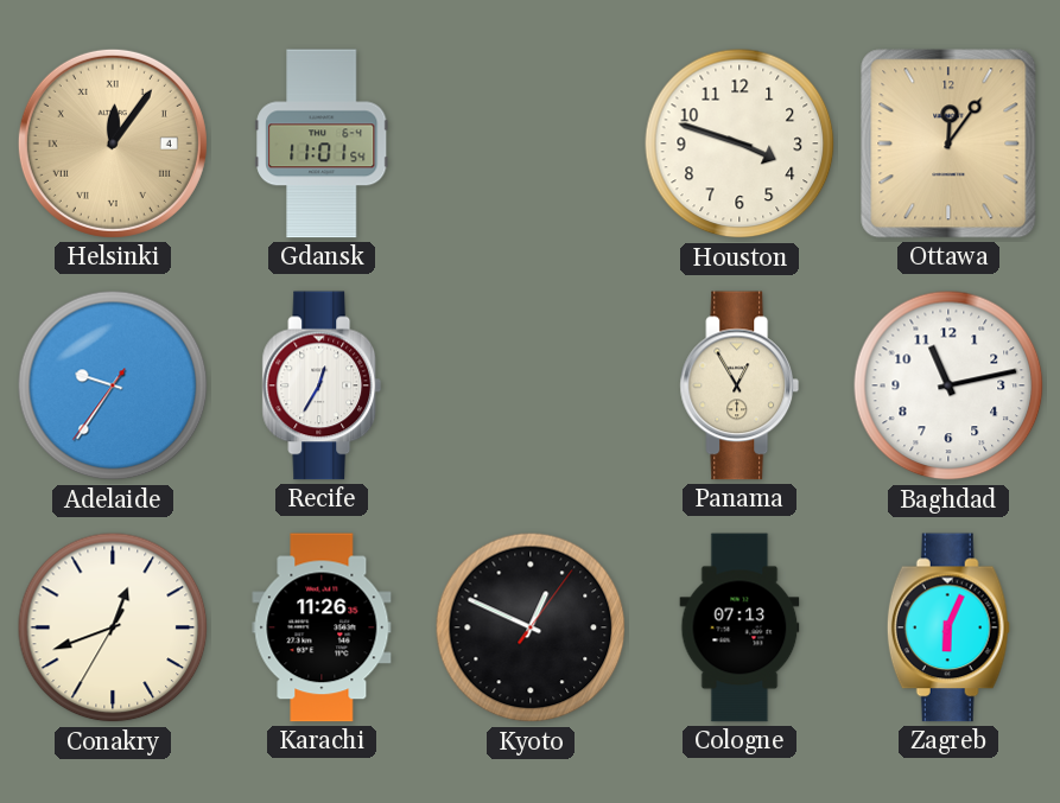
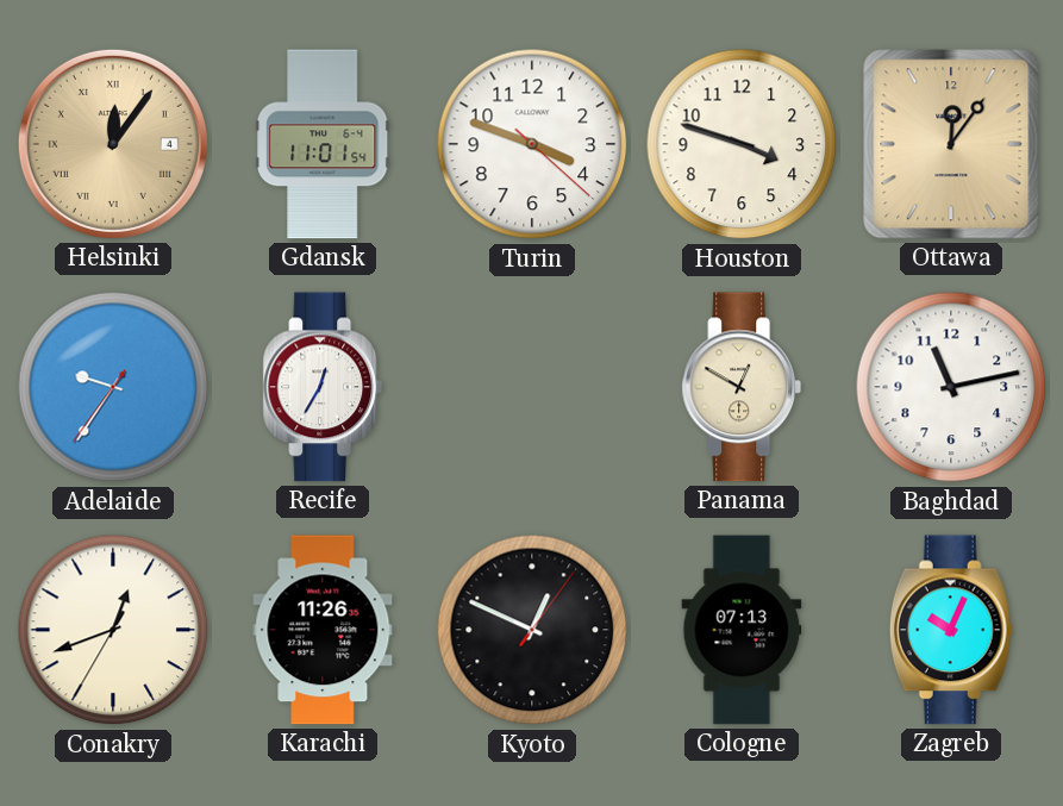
Turin: none -> 3:48
Panama: 12:55 -> 12:50
Zagreb: 6:04 -> 10:04
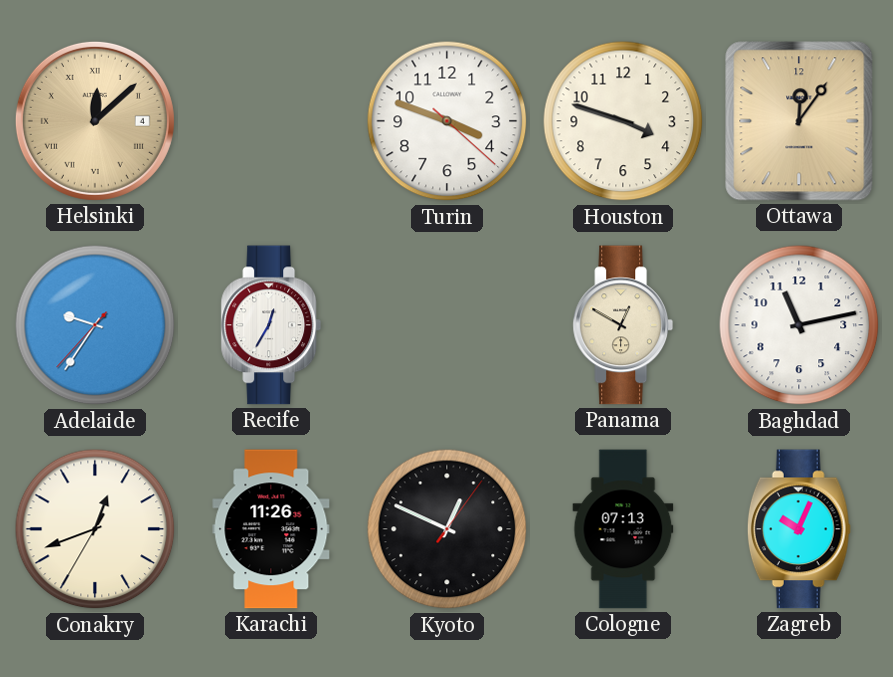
Helsinki: 12:06 -> 12:08
Gdansk: 11:01 -> none
Adelaide: 9:35:36 -> 9:35:37
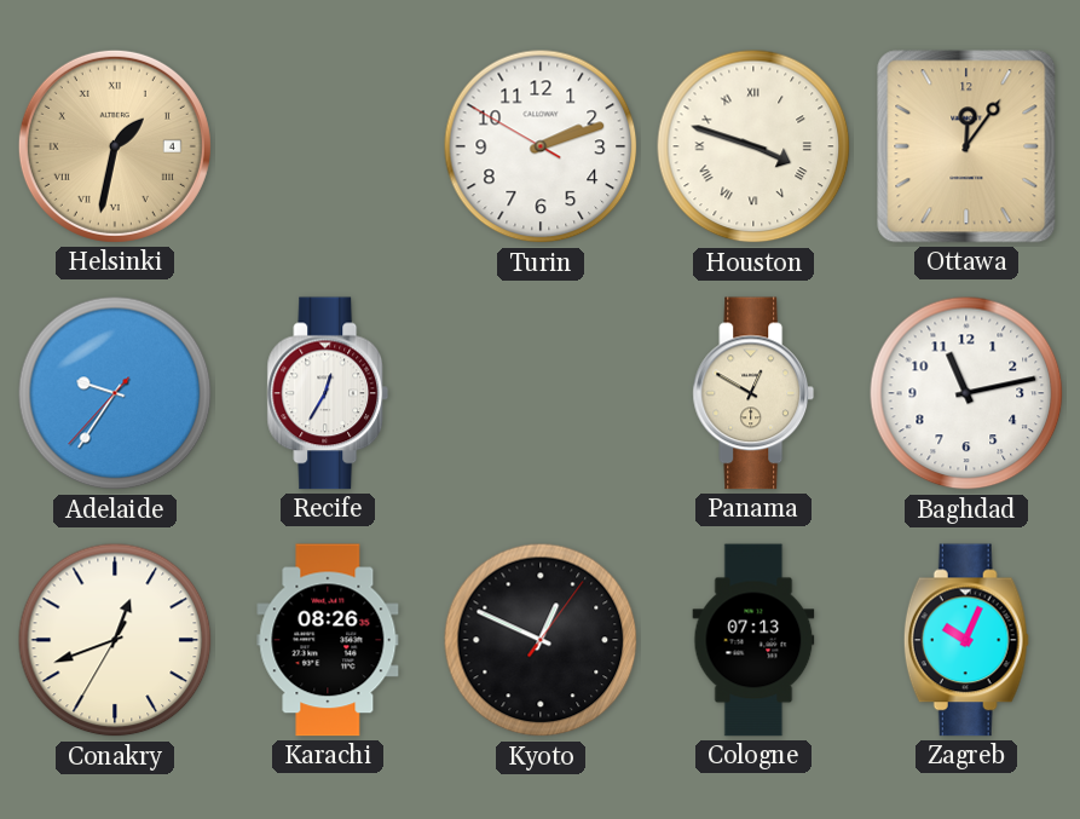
Helsinki: 12:08 -> 1:32
Turin: 3:48 -> 2:11
Houston numerals: Arabic -> Roman
Karachi: 11:26 -> 08:26
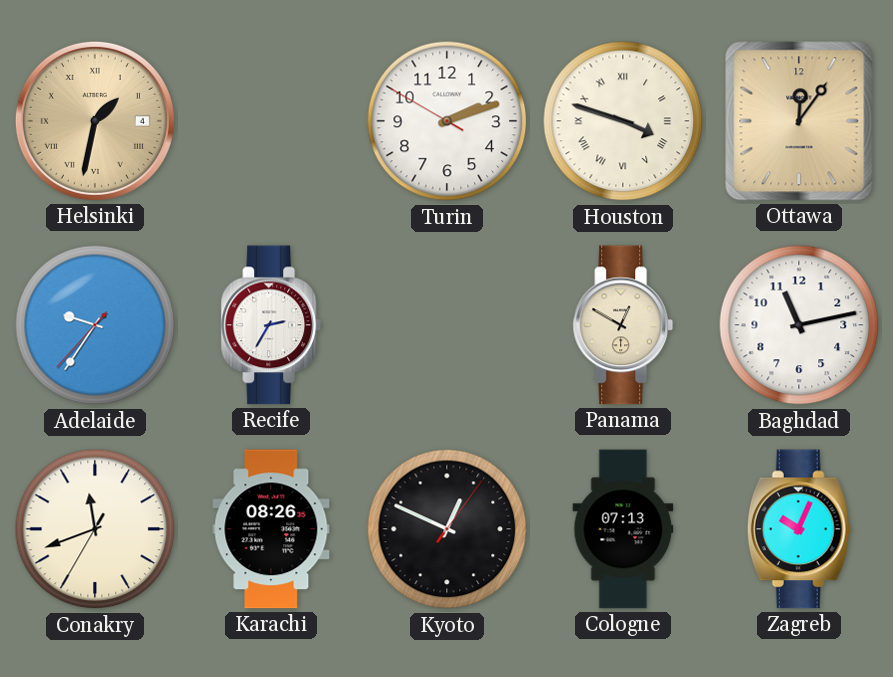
Recife: 12:35 -> 2:35
Conakry: 12:41 -> 11:41
